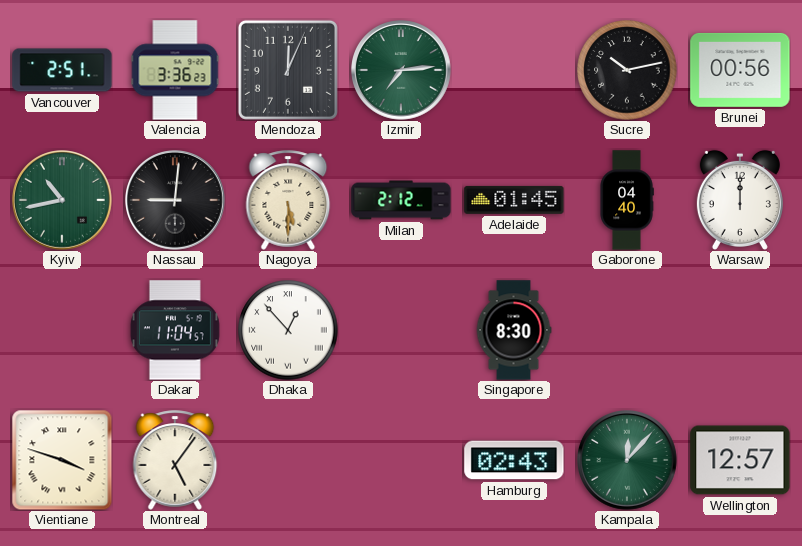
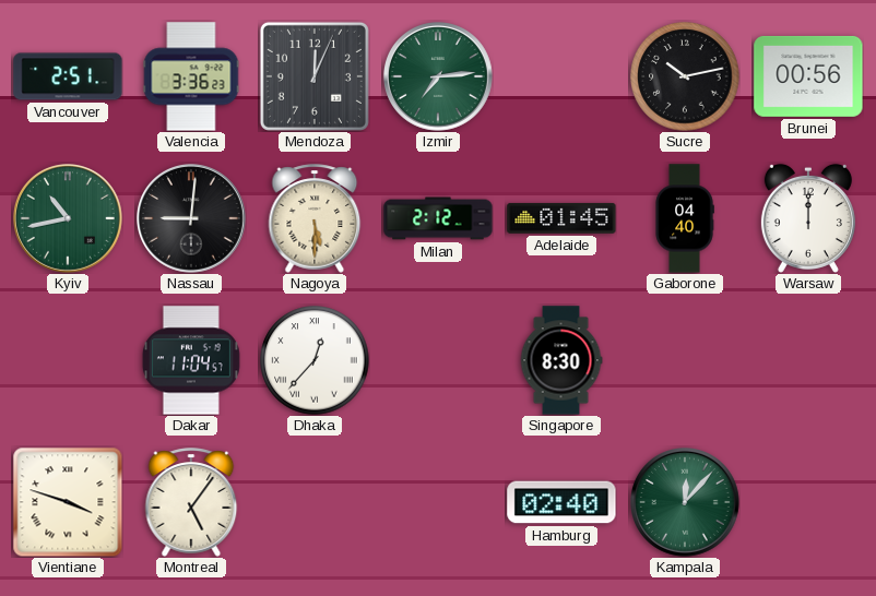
Dhaka: 12:53 -> 12:37
Hamburg: 02:43 -> 02:40
Wellington: 12:57 -> none
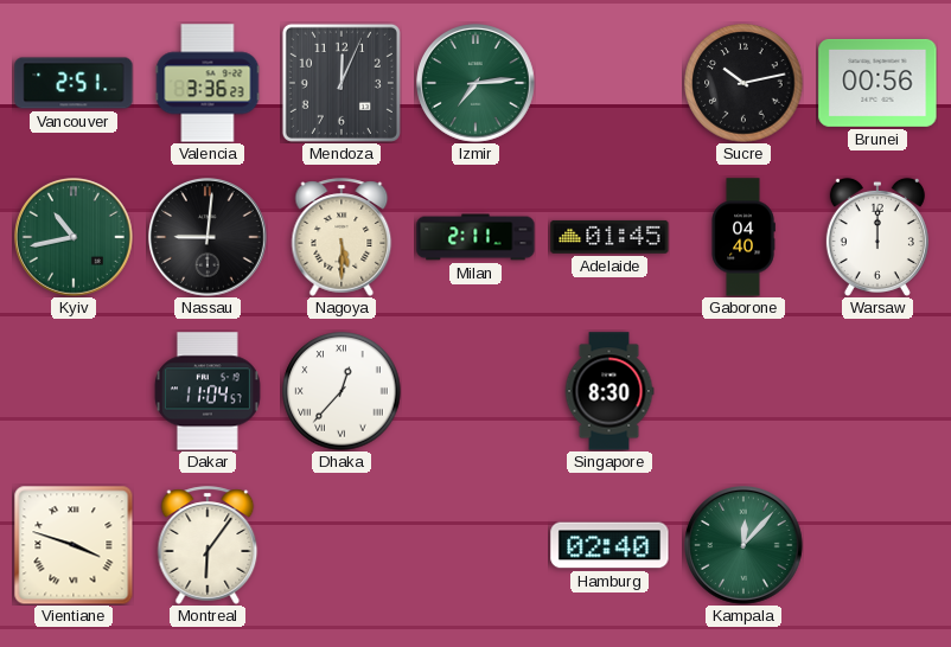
Milan: 2:12 -> 2:11
Montreal: 5:06 -> 6:06
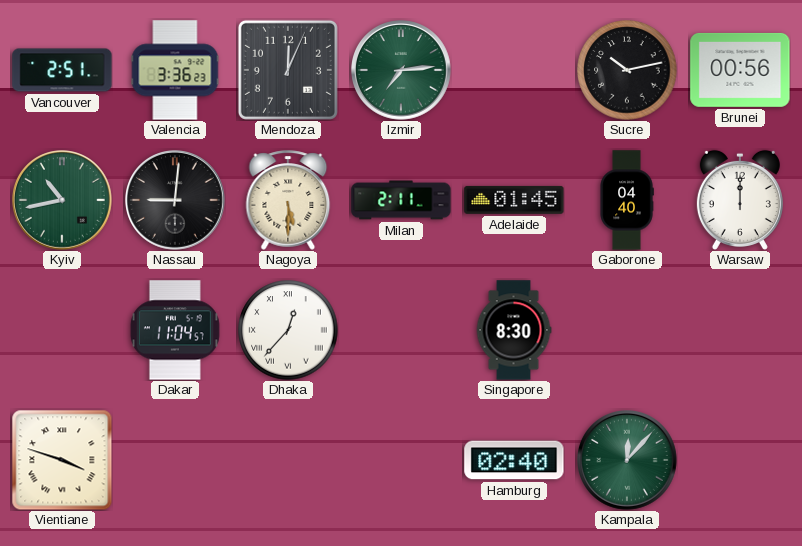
Montreal: 6:06 -> none
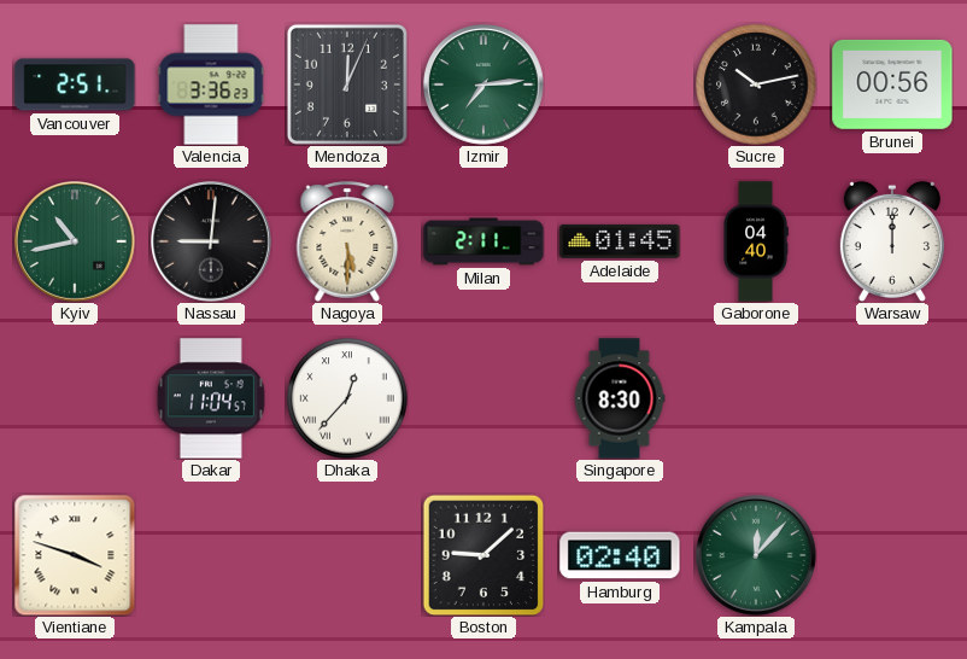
Boston: none -> 9:08
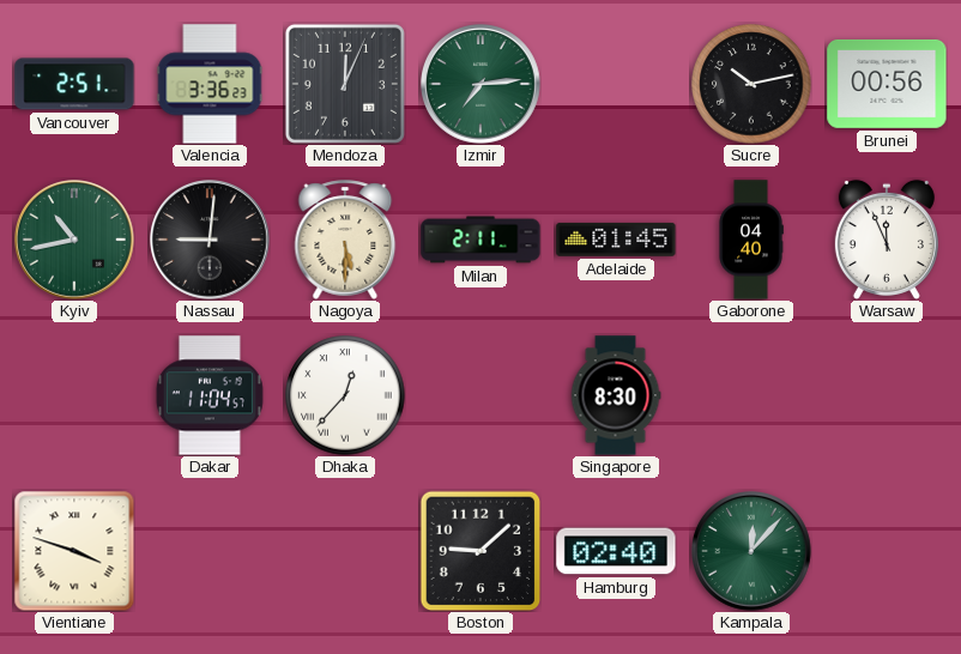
Warsaw: 12:00 -> 11:56
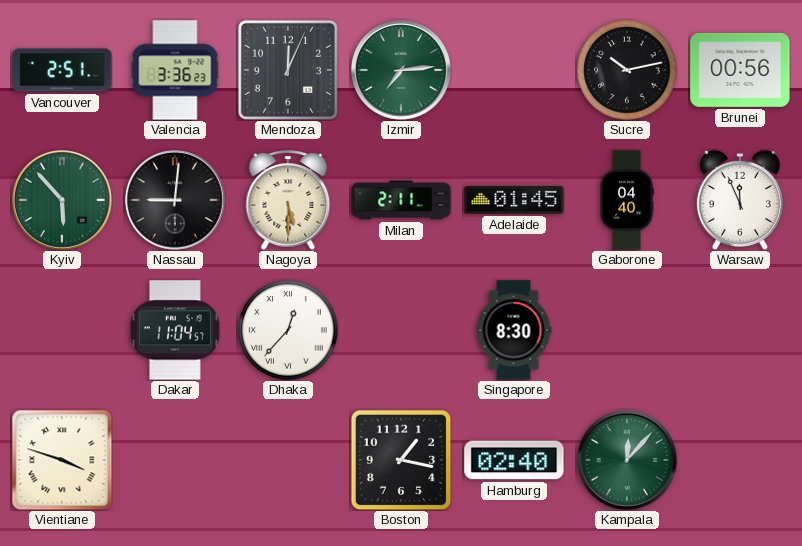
Kyiv: 10:43 -> 5:53
Boston: 9:08 -> 1:17
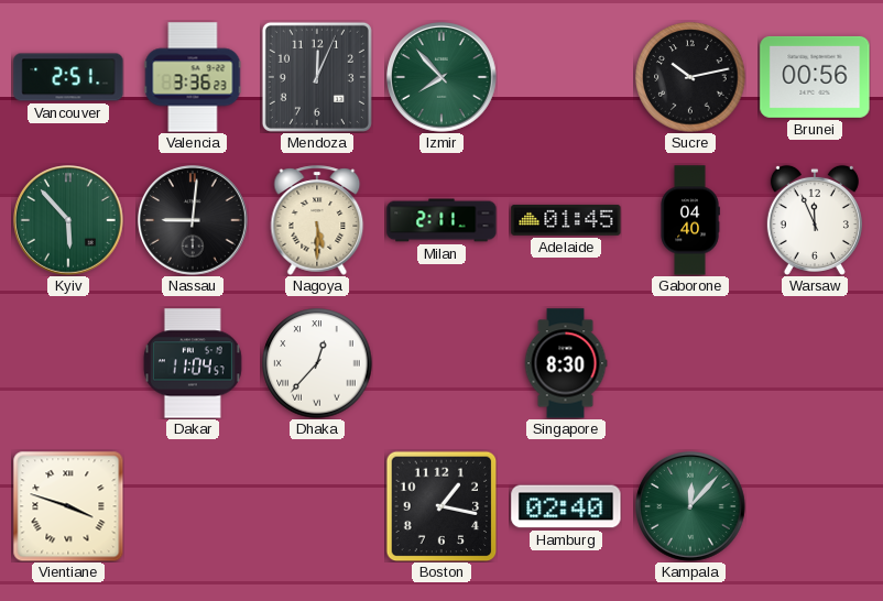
Izmir: 7:14 -> 7:53
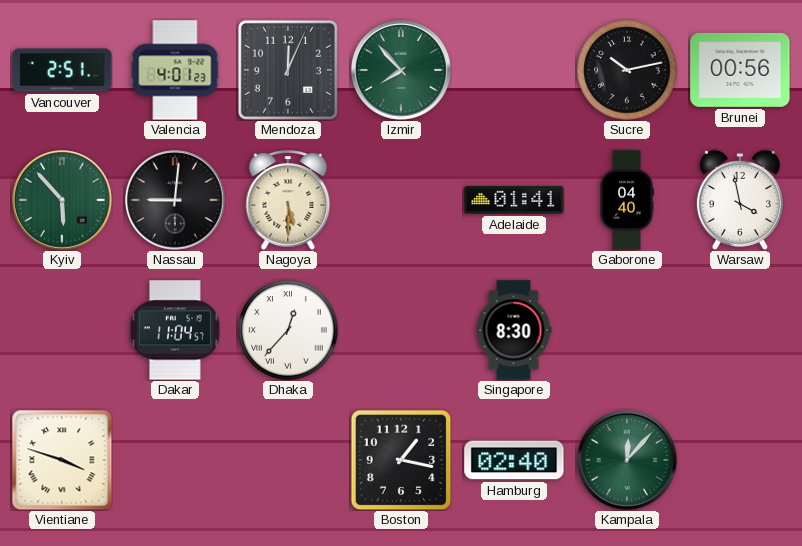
Valencia: 3:36 -> 4:01
Milan: 2:11 -> none
Adelaide: 01:45 -> 01:41
Warsaw: 11:56 -> 3:58
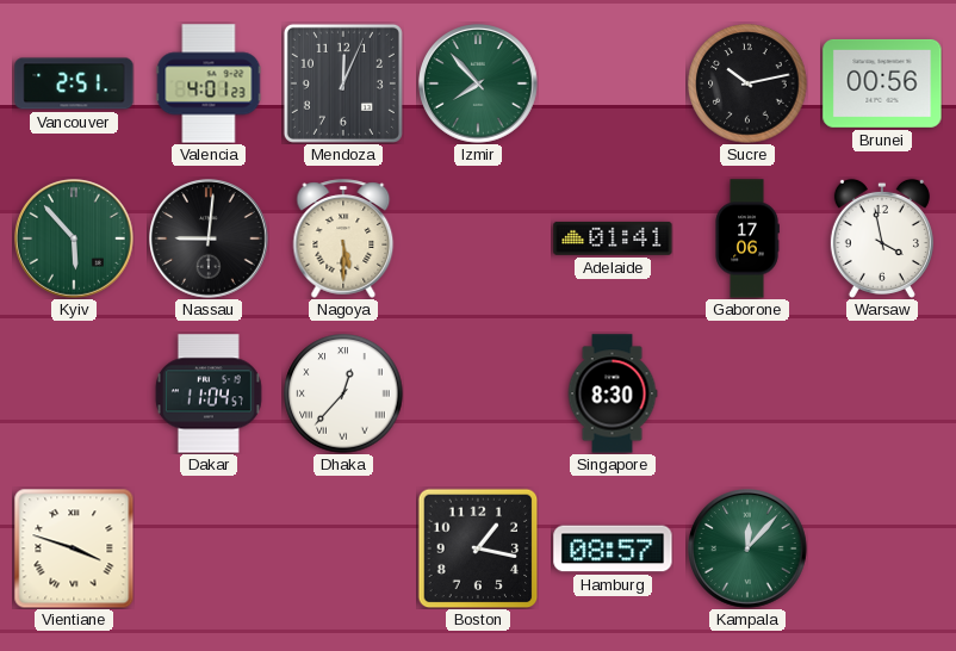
Gaborone: 04:40 -> 17:06
Hamburg: 02:40 -> 08:57
